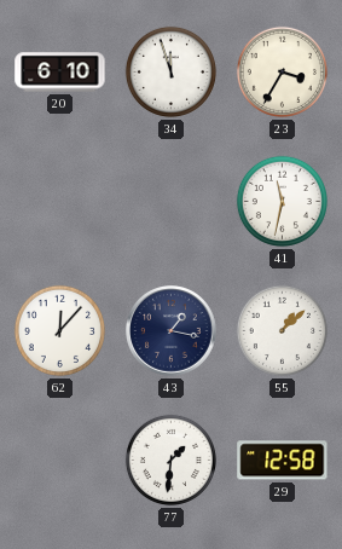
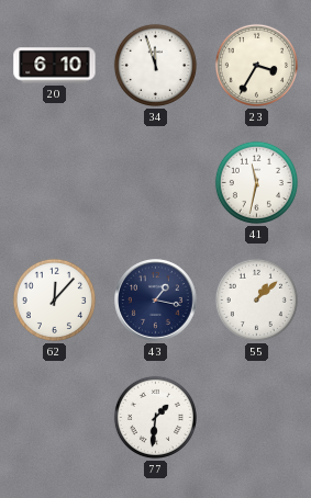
29: 12:58 -> none
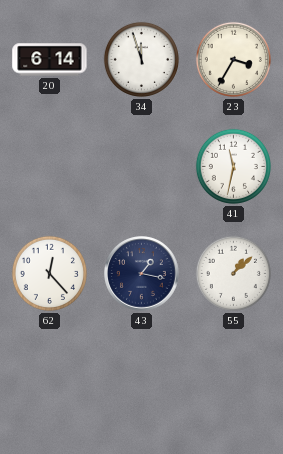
20: 6:10 -> 6:14
62: 12:07 -> 12:23
77: 1:31 -> none
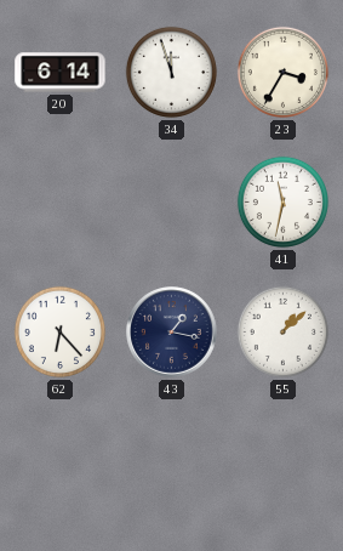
62: 12:23 -> 6:23
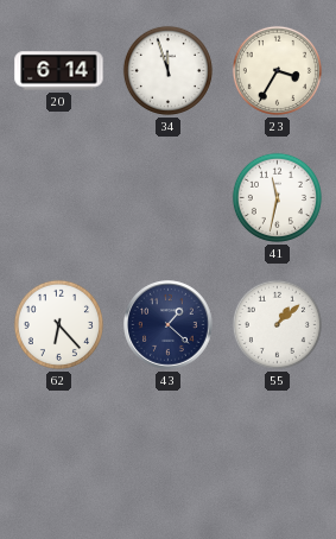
43: 1:17 -> 1:22
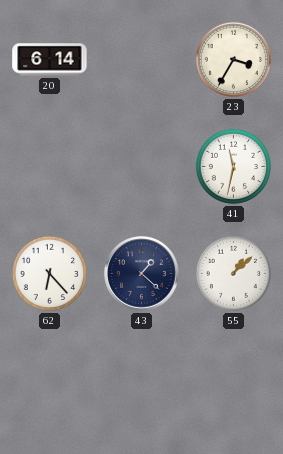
34: 11:57 -> none
